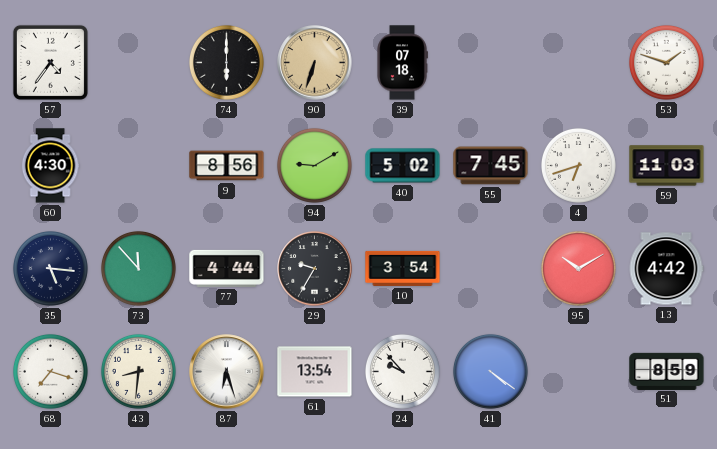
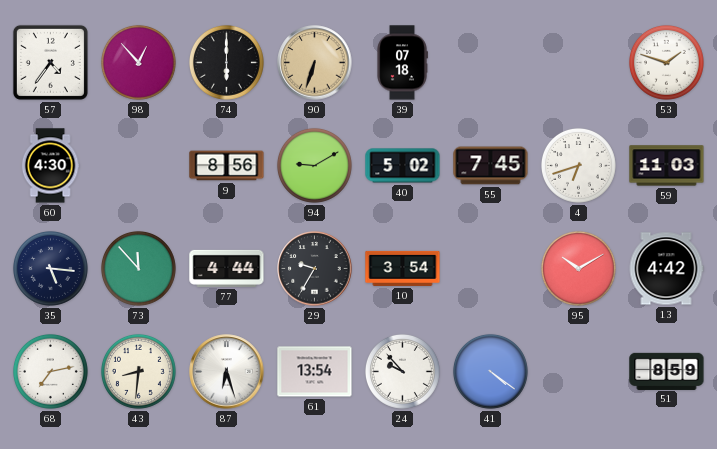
98: none -> 12:53
68: 7:18 -> 7:13
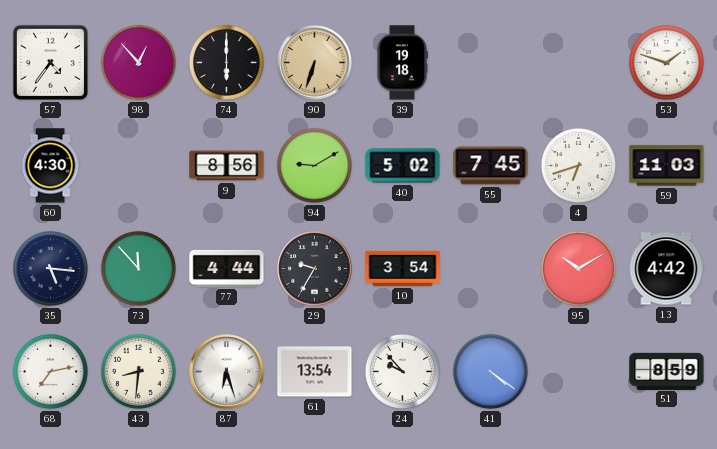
39: 07:18 -> 19:18
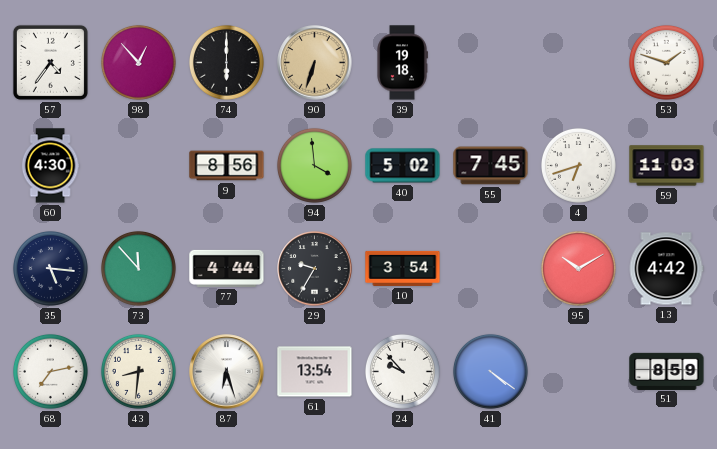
94: 9:10 -> 3:59
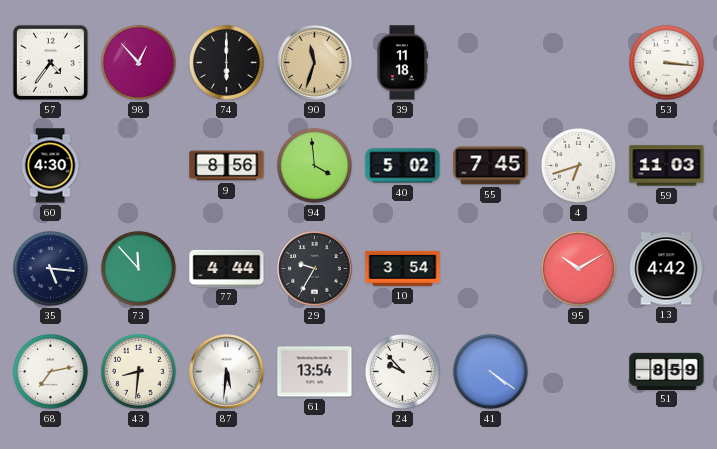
90: 6:33 -> 11:33
39: 19:18 -> 11:18
53: 1:48 -> 3:16
87: 6:27 -> 5:31
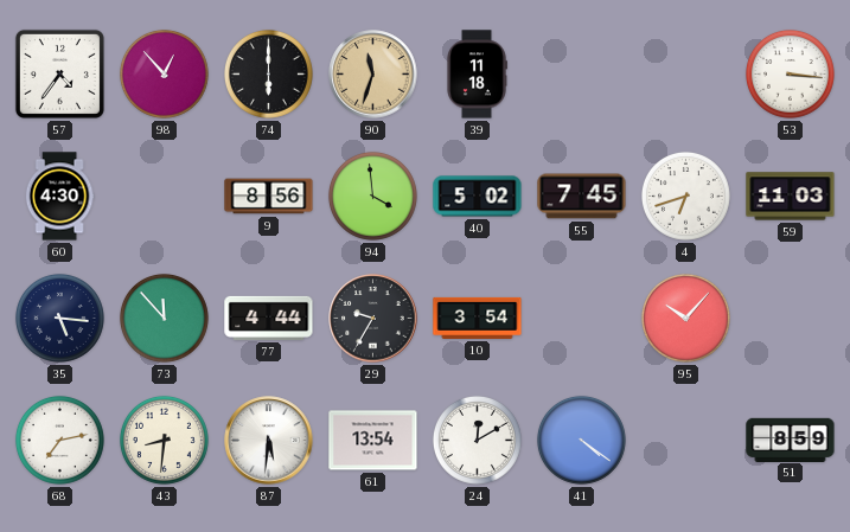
95: 10:10 -> 10:07
13: 4:42 -> none
24: 9:53 -> 12:10
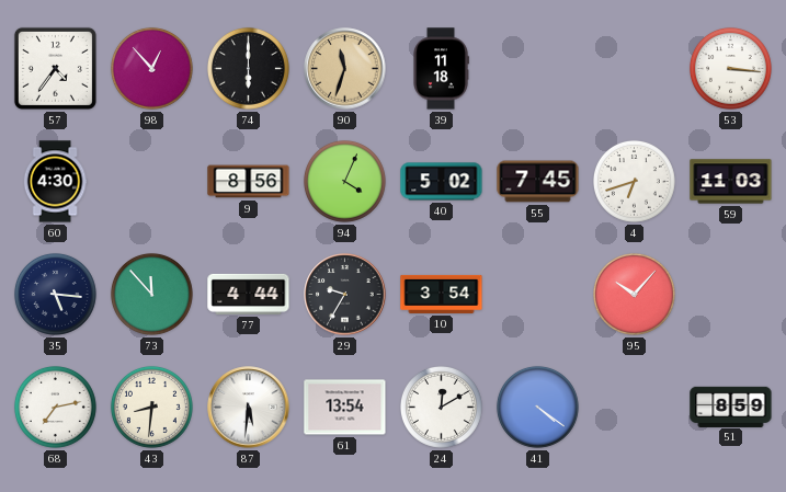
94: 3:59 -> 4:04
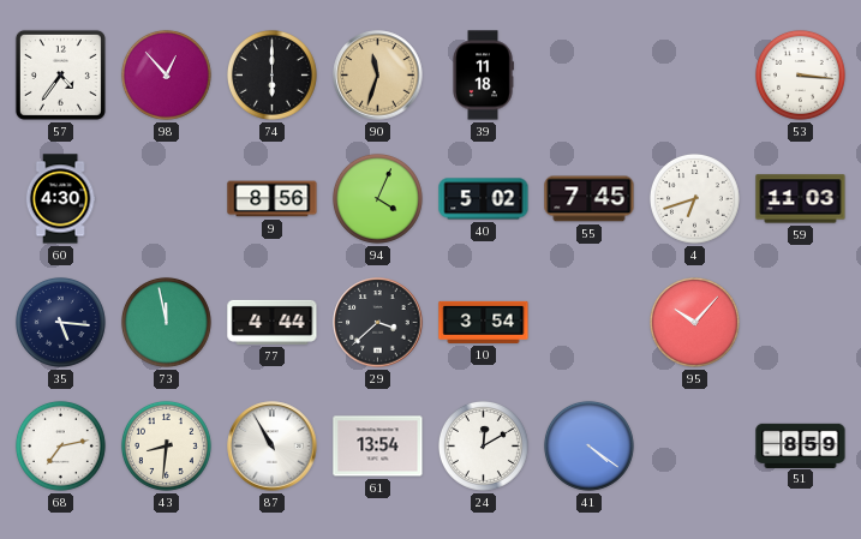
73: 11:53 -> 11:58
29: 9:35 -> 3:38
87: 5:31 -> 10:55
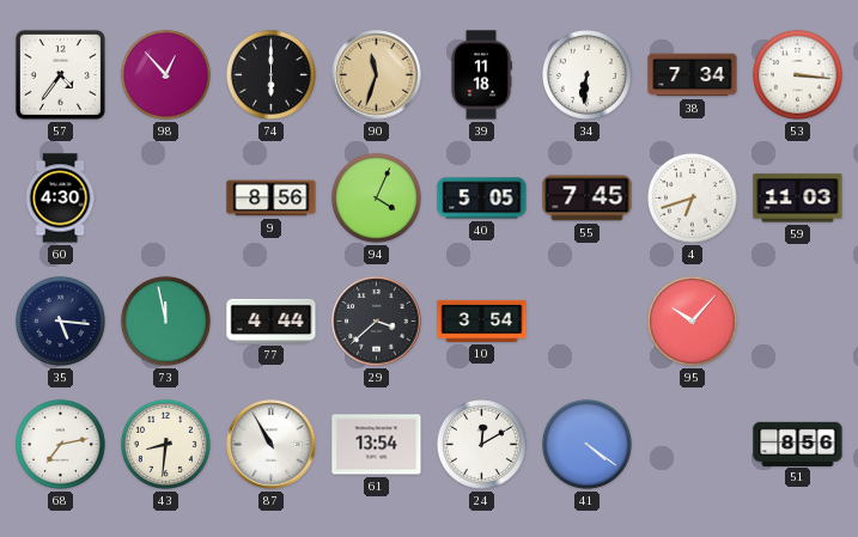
34: none -> 6:31
38: none -> 7:34
40: 5:02 -> 5:05
51: 8:59 -> 8:56
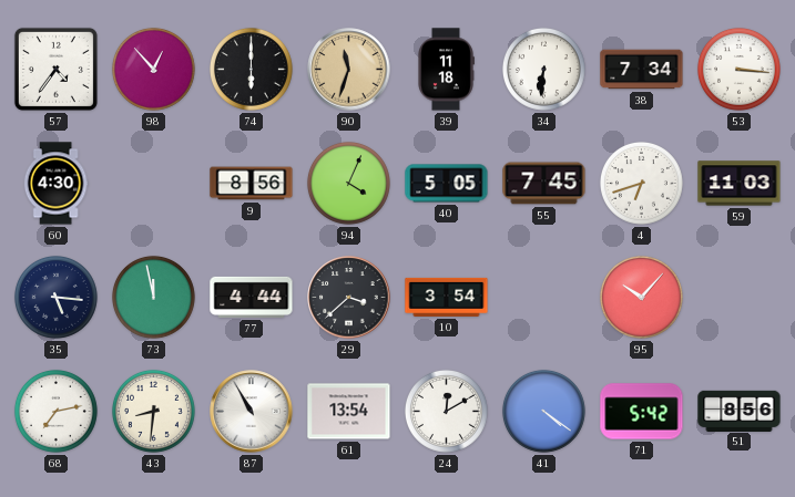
71: none -> 5:42
